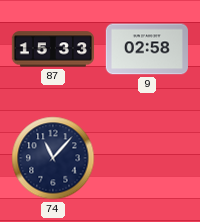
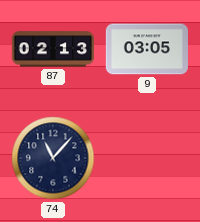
87: 15:33 -> 02:13
9: 02:58 -> 03:05
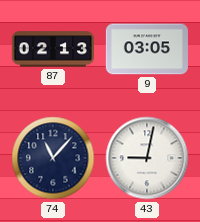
43: none -> 9:02
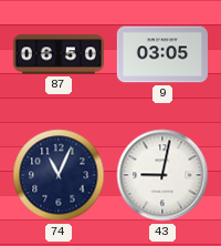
87: 02:13 -> 06:50
74: 11:07 -> 11:04
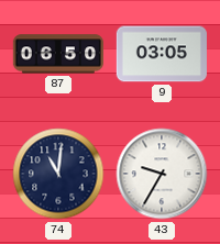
74: 11:04 -> 11:01
43: 9:02 -> 9:35
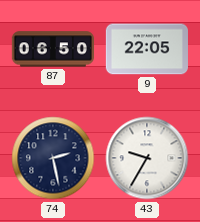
9: 03:05 -> 22:05
74: 11:01 -> 2:28
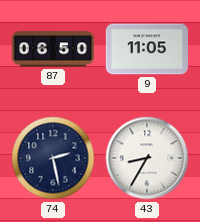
9: 22:05 -> 11:05
43: 9:35 -> 8:35
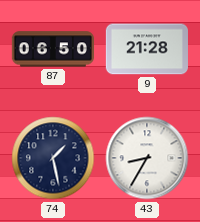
9: 11:05 -> 21:28
74: 2:28 -> 1:28
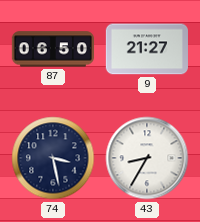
9: 21:28 -> 21:27
74: 1:28 -> 3:28
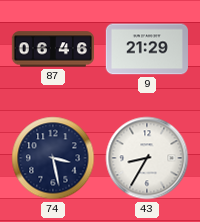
87: 06:50 -> 06:46
9: 21:27 -> 21:29
